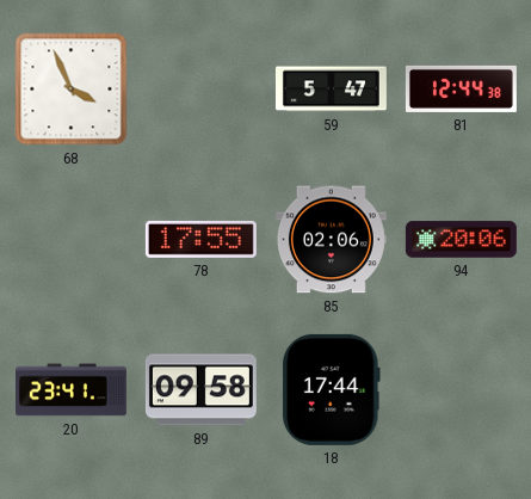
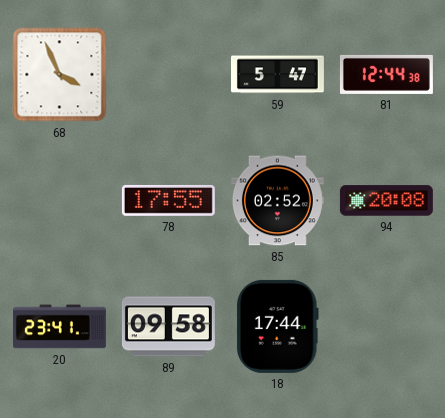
85: 02:06 -> 02:52
94: 20:06 -> 20:08
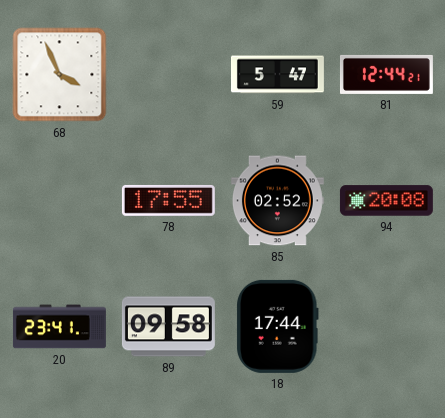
81: 12:44:38 -> 12:44:21
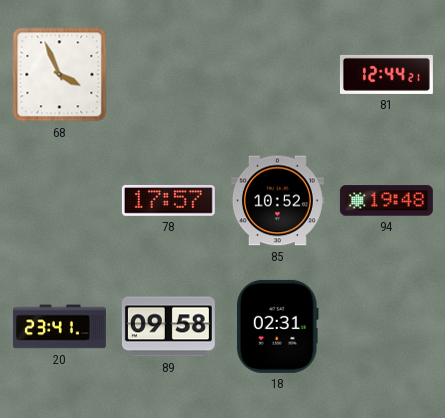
59: 5:47 -> none
78: 17:55 -> 17:57
85: 02:52 -> 10:52
94: 20:08 -> 19:48
18: 17:44 -> 02:31
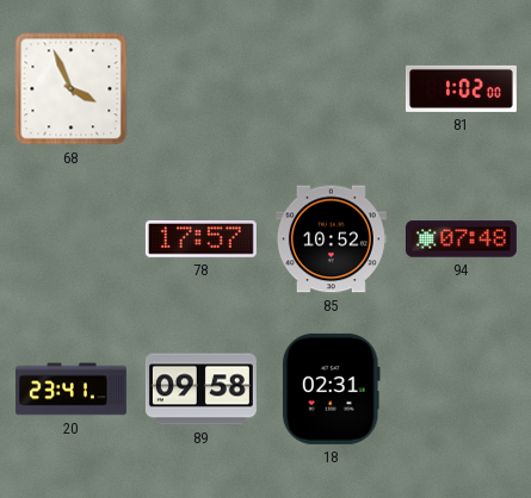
81: 12:44 -> 1:02
94: 19:48 -> 07:48
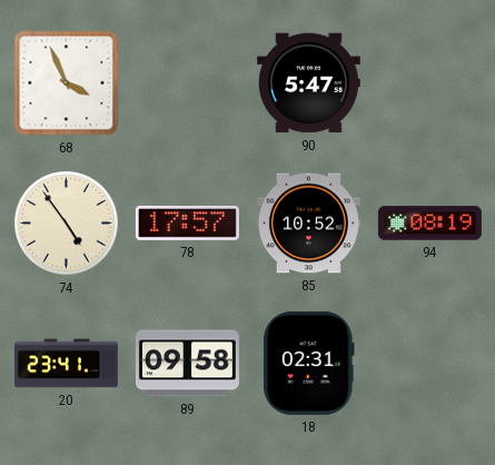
90: none -> 5:47
81: 1:02 -> none
74: none -> 4:54
94: 07:48 -> 08:19
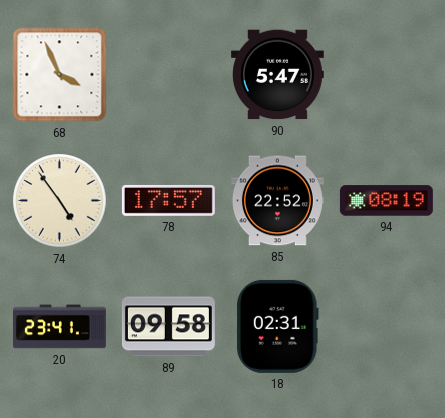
85: 10:52 -> 22:52
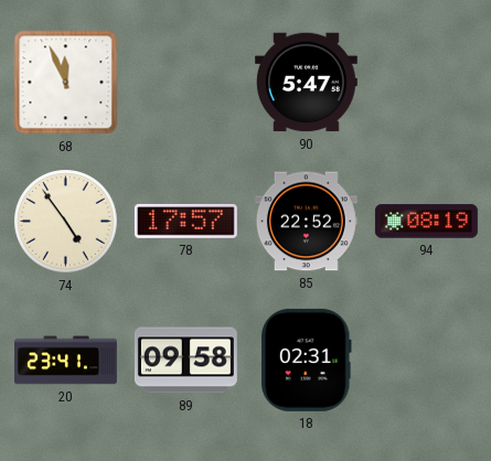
68: 3:56 -> 11:56
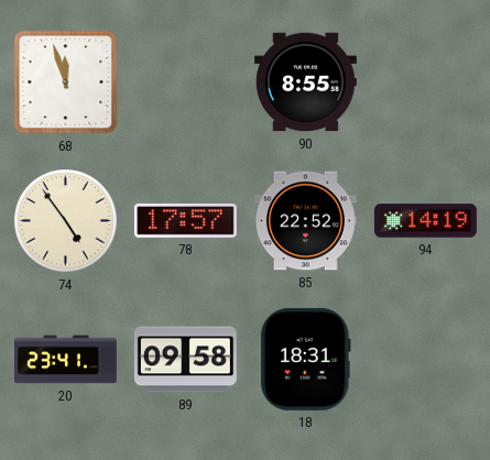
68: 11:56 -> 11:57
90: 5:47 -> 8:55
94: 08:19 -> 14:19
18: 02:31 -> 18:31
